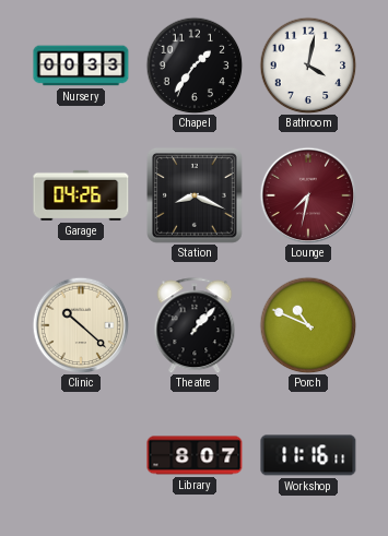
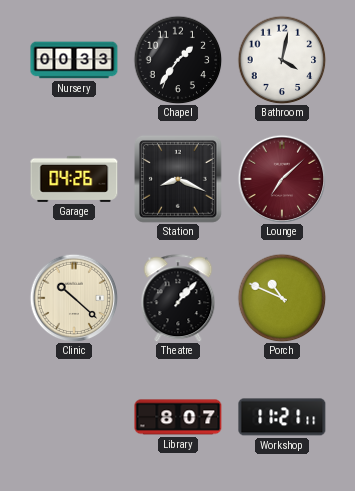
Lounge: 7:32 -> 7:08
Workshop: 11:16 -> 11:21
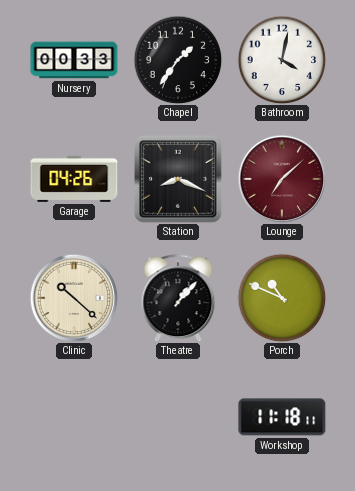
Library: 8:07 -> none
Workshop: 11:21 -> 11:18
